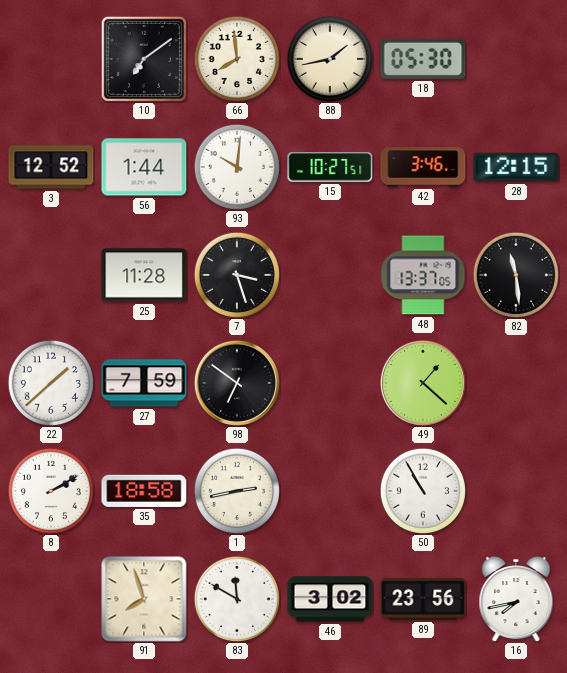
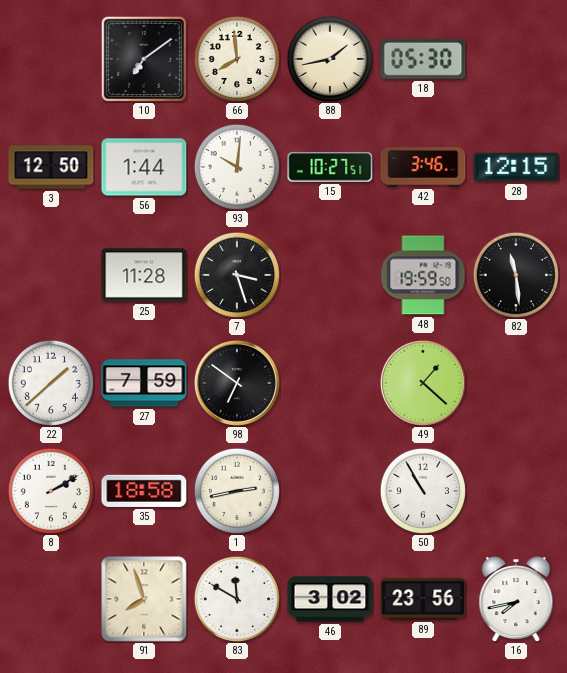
3: 12:52 -> 12:50
48: 13:37 -> 19:59
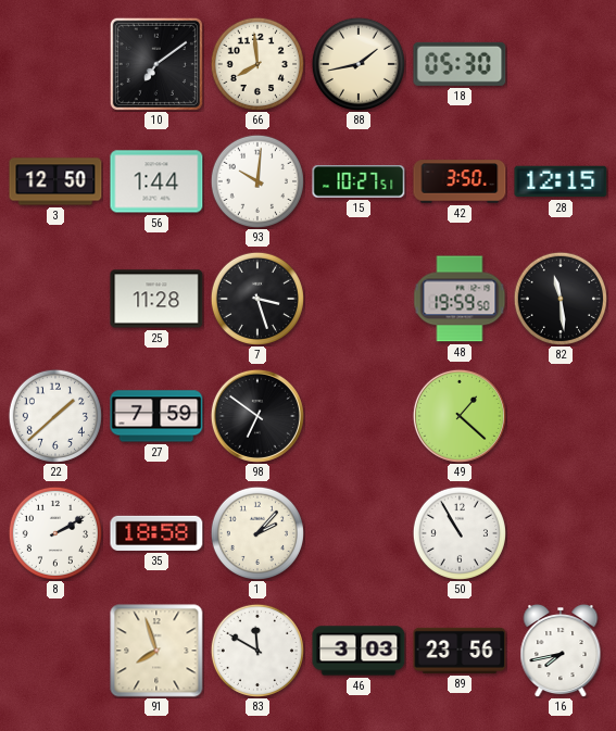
42: 3:46 -> 3:50
1: 2:43 -> 2:07
46: 3:02 -> 3:03
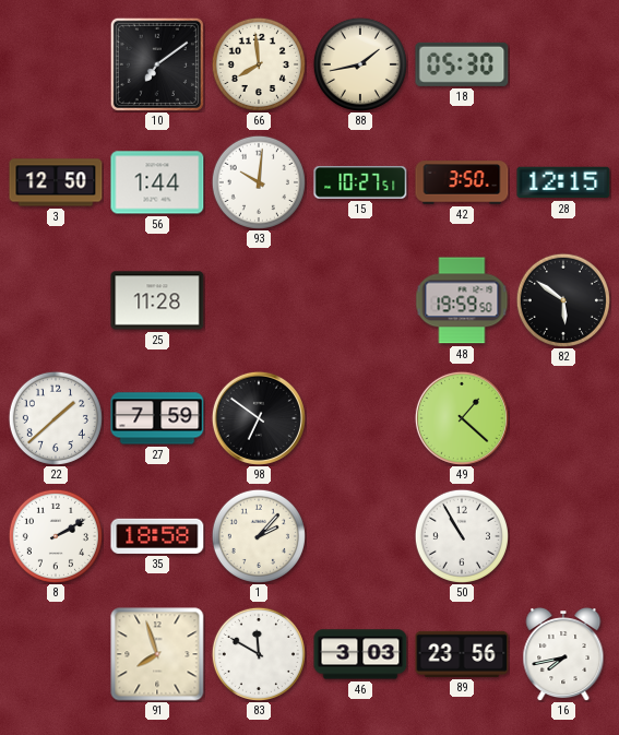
7: 3:27 -> none
82: 11:29 -> 5:51
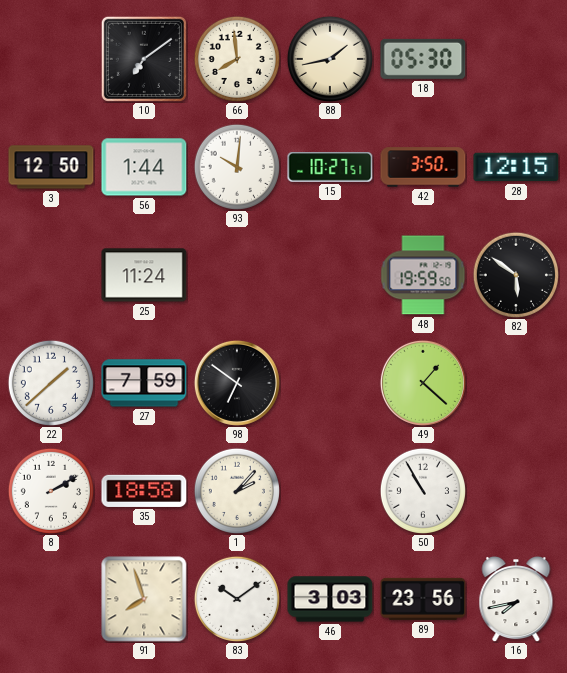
25: 11:28 -> 11:24
83: 11:50 -> 10:09
